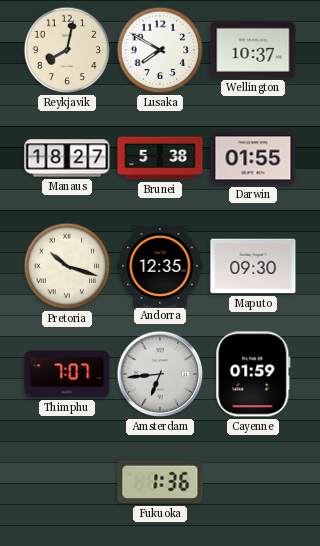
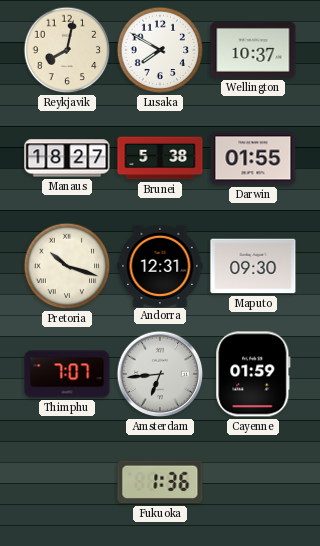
Andorra: 12:35 -> 12:31
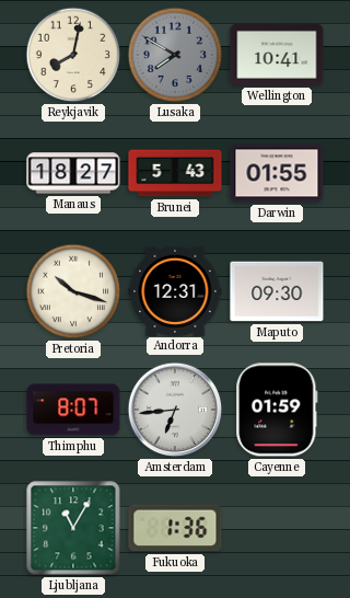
Lusaka dial: white -> grey
Wellington: 10:37 -> 10:41
Brunei: 5:38 -> 5:43
Thimphu: 7:07 -> 8:07
Ljubljana: none -> 11:05
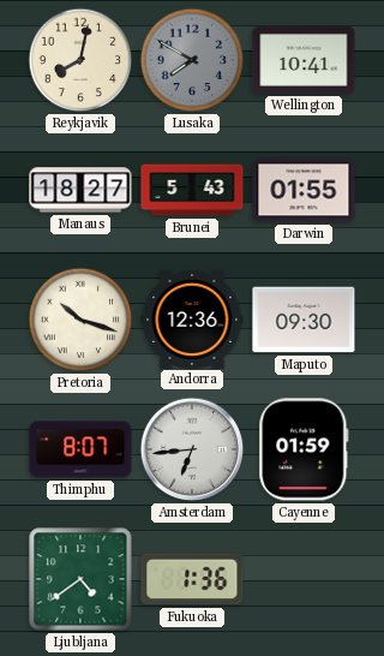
Andorra: 12:31 -> 12:36
Ljubljana: 11:05 -> 4:39
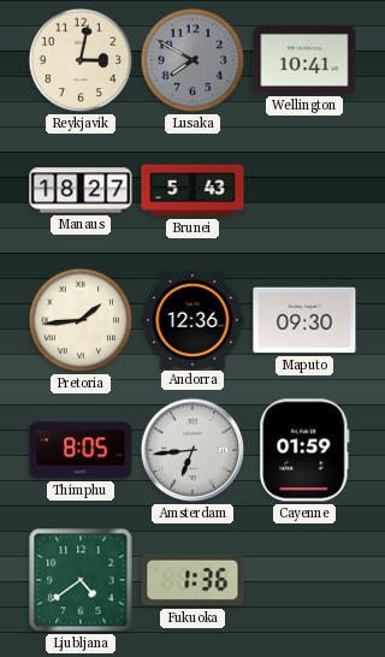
Reykjavik: 8:02 -> 3:02
Darwin: 01:55 -> none
Pretoria: 10:18 -> 1:44
Thimphu: 8:07 -> 8:05
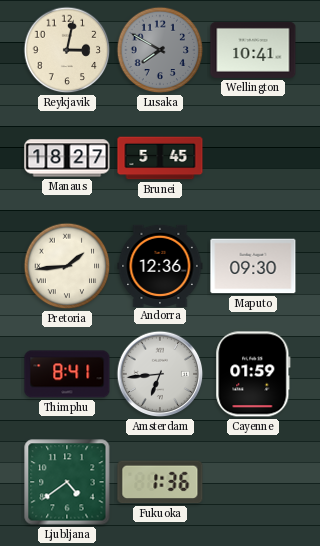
Brunei: 5:43 -> 5:45
Thimphu: 8:05 -> 8:41
